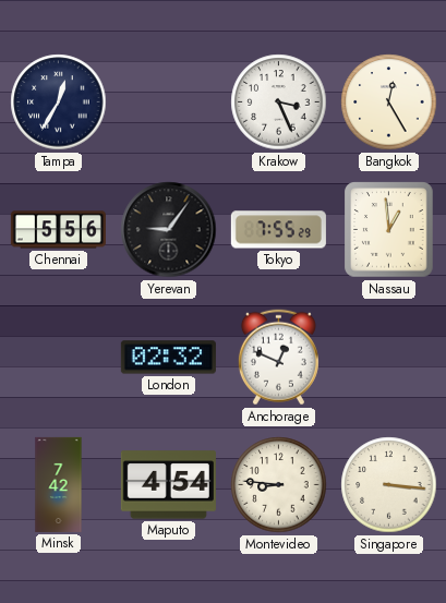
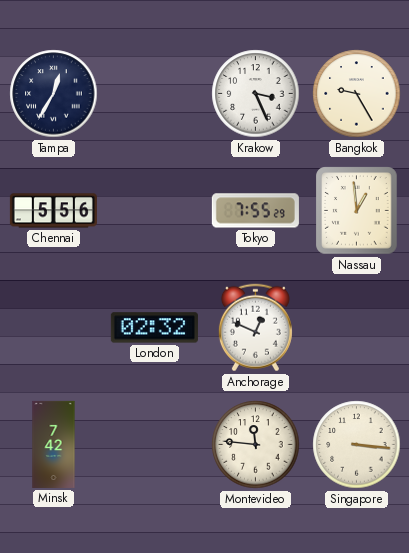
Bangkok: 12:25 -> 9:25
Yerevan: 9:06 -> none
Maputo: 4:54 -> none
Montevideo: 8:46 -> 11:46
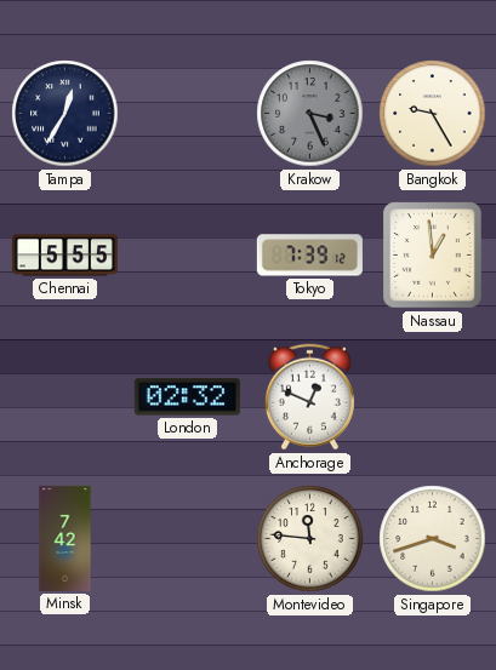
Krakow dial: white -> grey
Chennai: 5:56 -> 5:55
Tokyo: 7:55 -> 7:39
Singapore: 3:16 -> 3:42
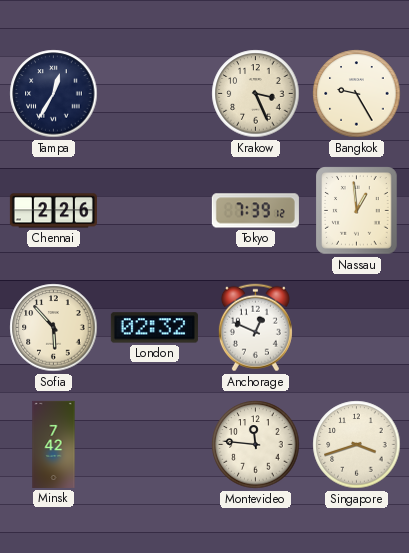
Krakow dial: grey -> cream
Chennai: 5:55 -> 2:26
Sofia: none -> 5:53
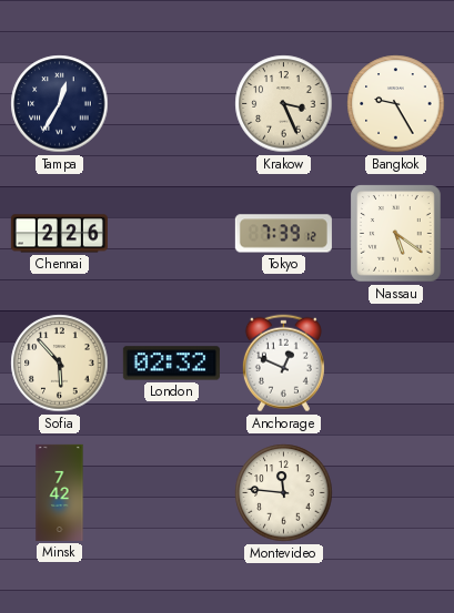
Nassau: 12:59 -> 5:21
Singapore: 3:42 -> none
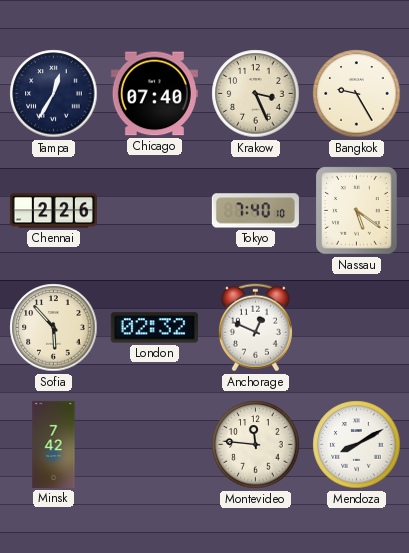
Chicago: none -> 07:40
Tokyo: 7:39 -> 7:40
Mendoza: none -> 8:10
